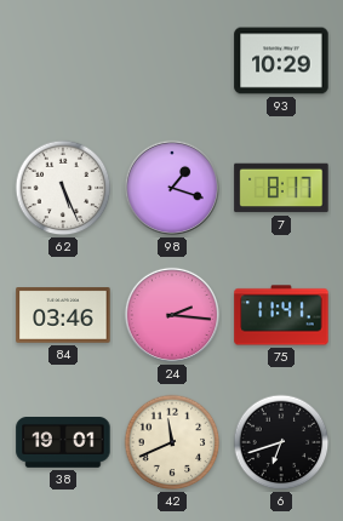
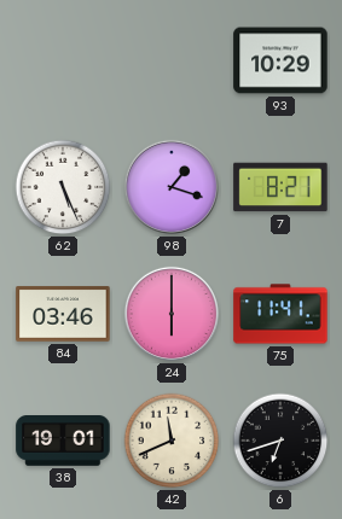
7: 8:17 -> 8:21
24: 2:16 -> 6:00
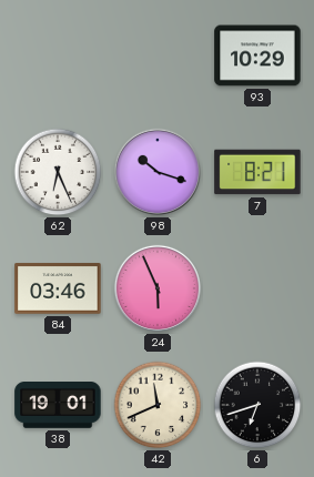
62: 5:26 -> 6:26
98: 1:18 -> 10:18
24: 6:00 -> 5:56
75: 11:41 -> none
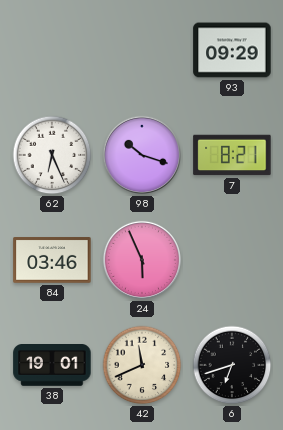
93: 10:29 -> 09:29
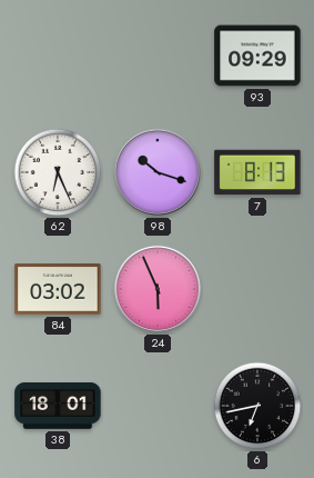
7: 8:21 -> 8:13
84: 03:46 -> 03:02
38: 19:01 -> 18:01
42: 11:41 -> none
6: 6:42 -> 6:43
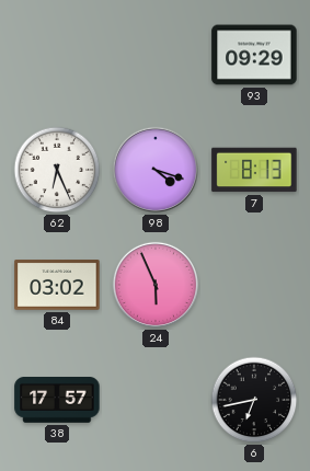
98: 10:18 -> 4:18
38: 18:01 -> 17:57
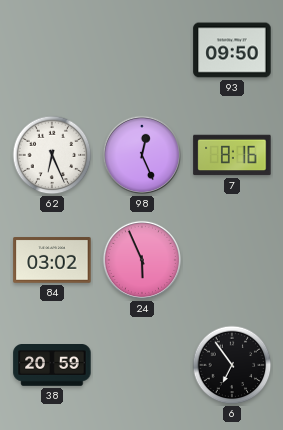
93: 09:29 -> 09:50
98: 4:18 -> 12:26
7: 8:13 -> 8:16
38: 17:57 -> 20:59
6: 6:43 -> 6:54
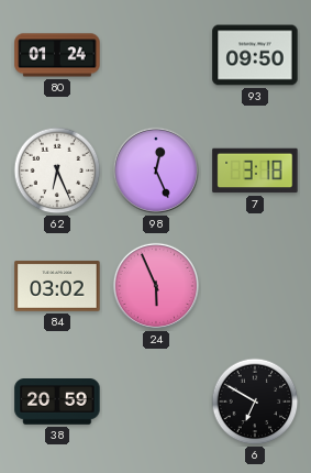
80: none -> 01:24
7: 8:16 -> 3:18
6: 6:54 -> 6:50
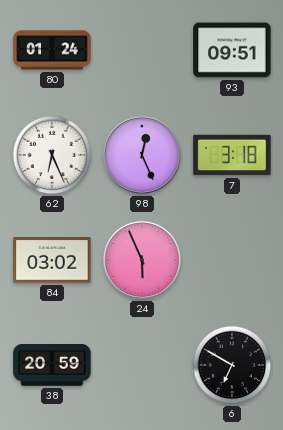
93: 09:50 -> 09:51
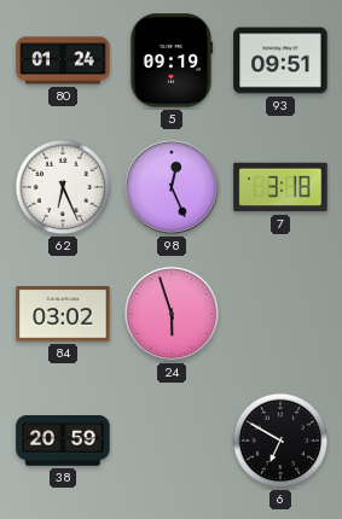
5: none -> 09:19
24: 5:56 -> 5:57
